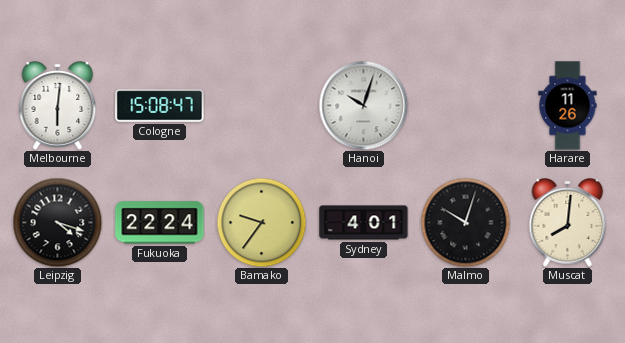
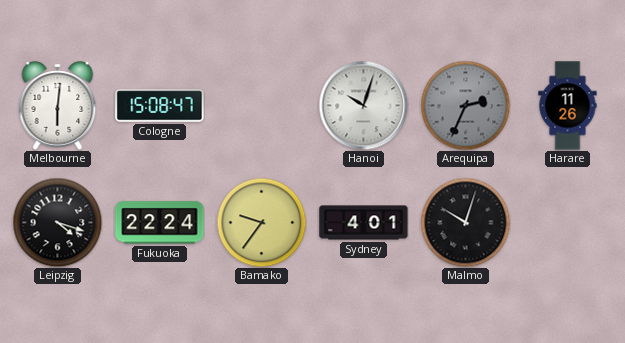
Arequipa: none -> 2:34
Muscat: 8:01 -> none
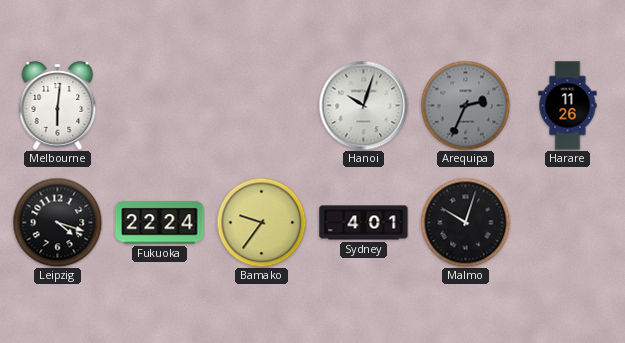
Cologne: 15:08 -> none
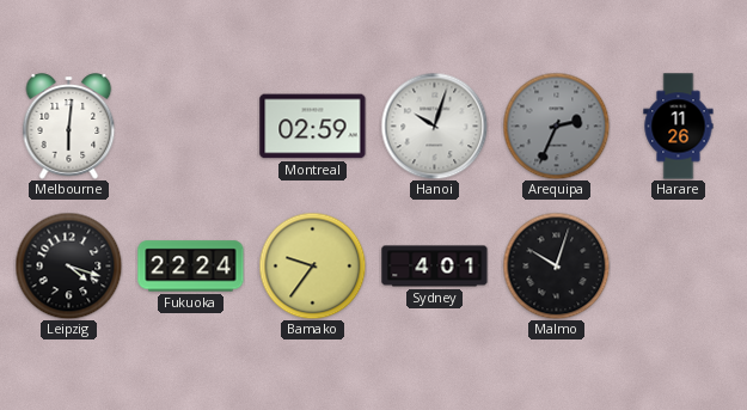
Montreal: none -> 02:59
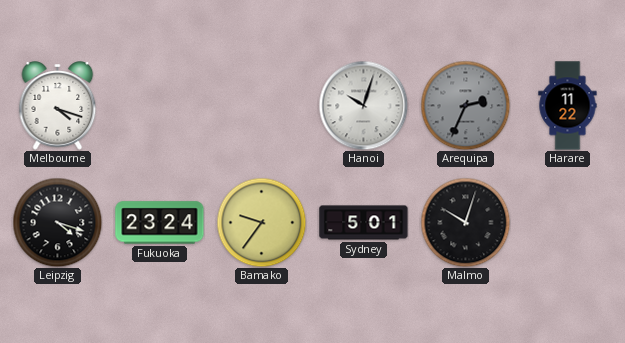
Melbourne: 6:01 -> 4:18
Montreal: 02:59 -> none
Harare: 11:26 -> 11:22
Fukuoka: 22:24 -> 23:24
Sydney: 4:01 -> 5:01
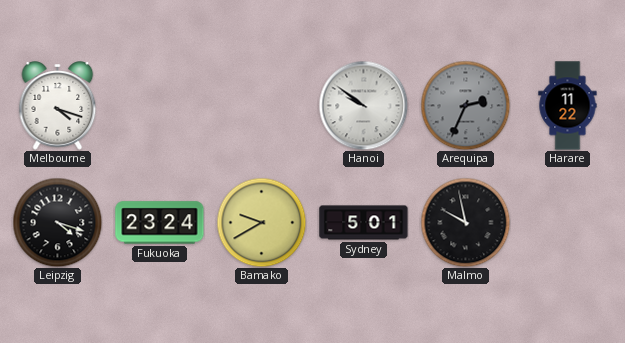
Hanoi: 10:03 -> 9:51
Bamako: 9:36 -> 9:40
Malmo: 10:03 -> 9:58
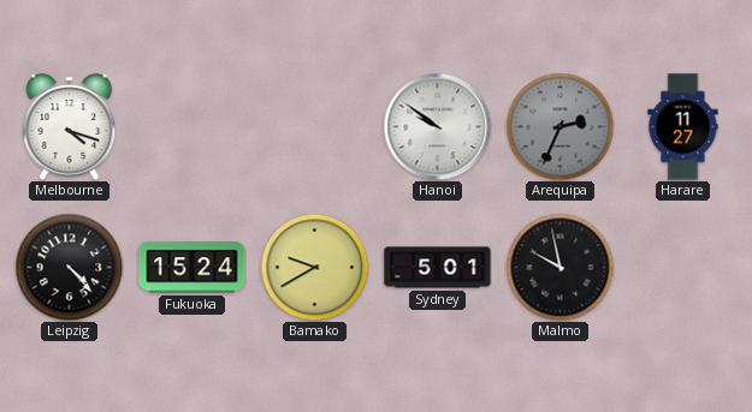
Harare: 11:22 -> 11:27
Leipzig: 4:18 -> 4:23
Fukuoka: 23:24 -> 15:24
